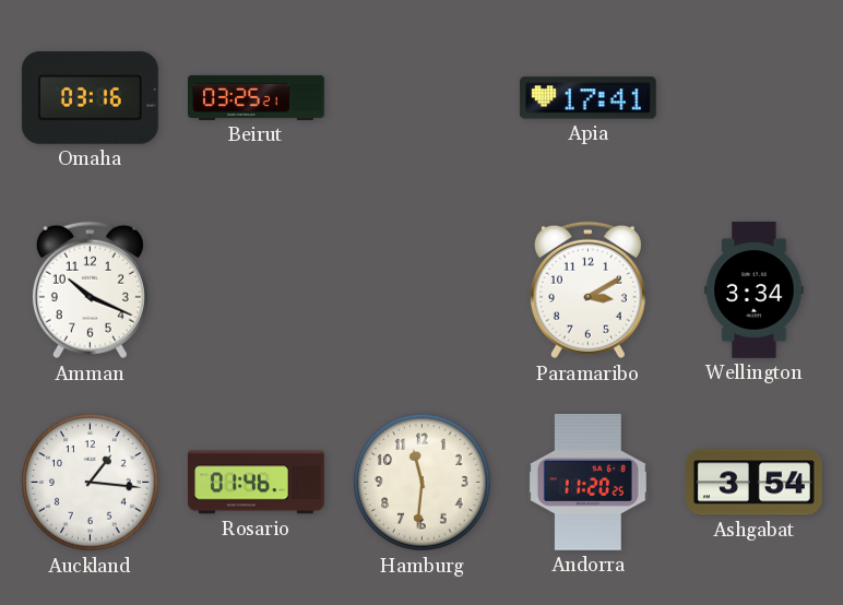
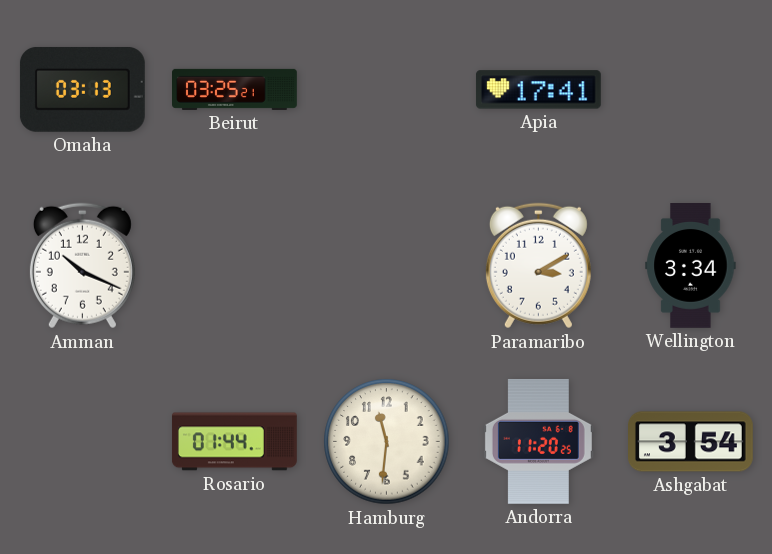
Omaha: 03:16 -> 03:13
Auckland: 1:16 -> none
Rosario: 01:46 -> 01:44
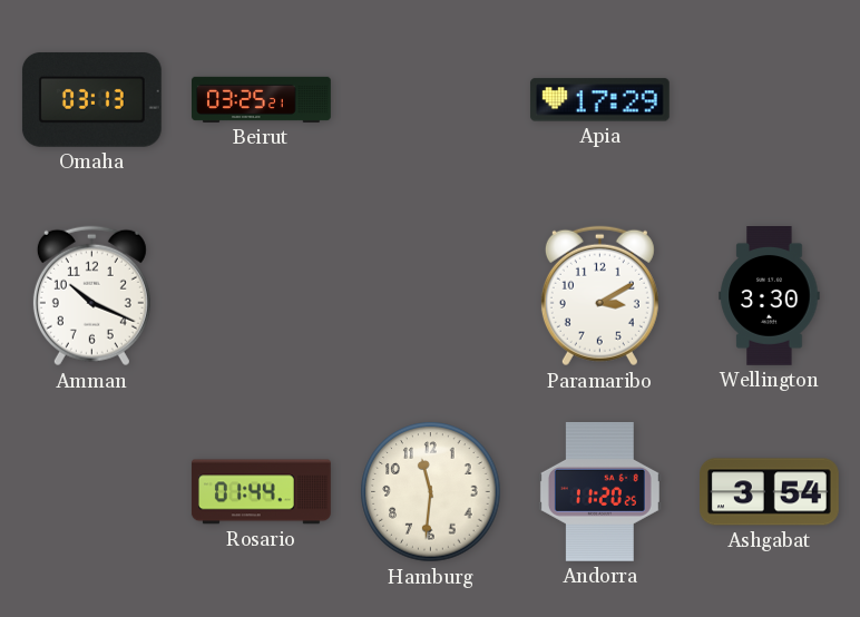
Apia: 17:41 -> 17:29
Wellington: 3:34 -> 3:30
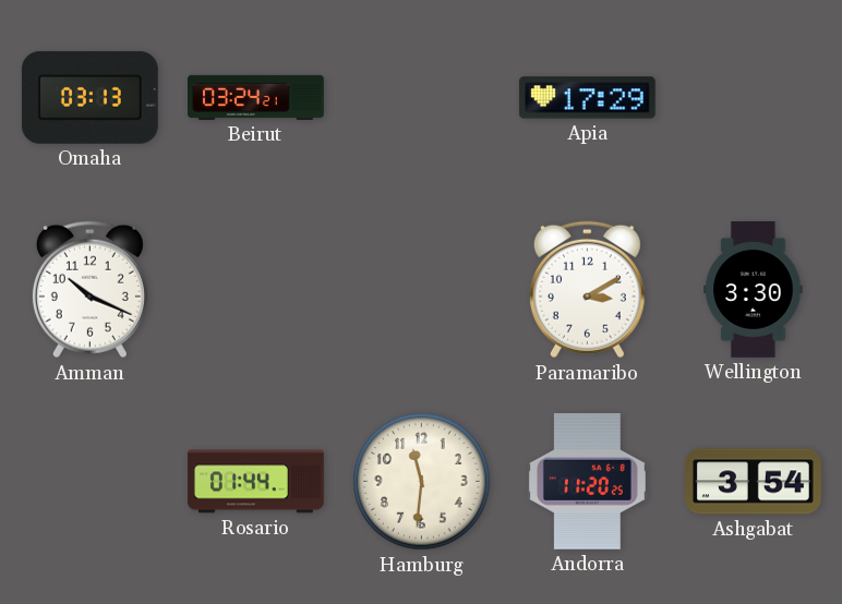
Beirut: 03:25 -> 03:24
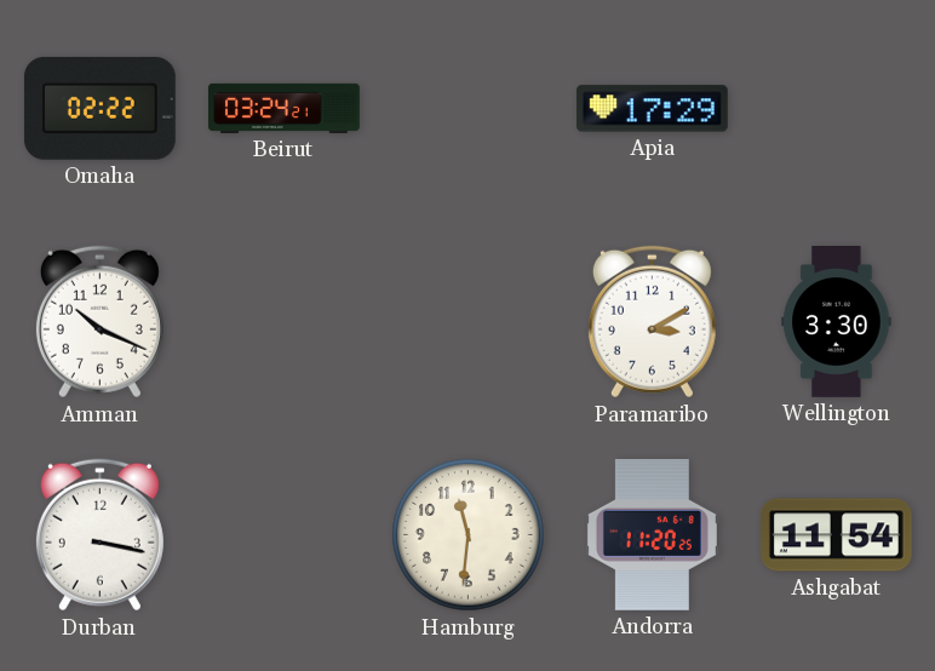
Omaha: 03:13 -> 02:22
Durban: none -> 3:17
Rosario: 01:44 -> none
Ashgabat: 3:54 -> 11:54
